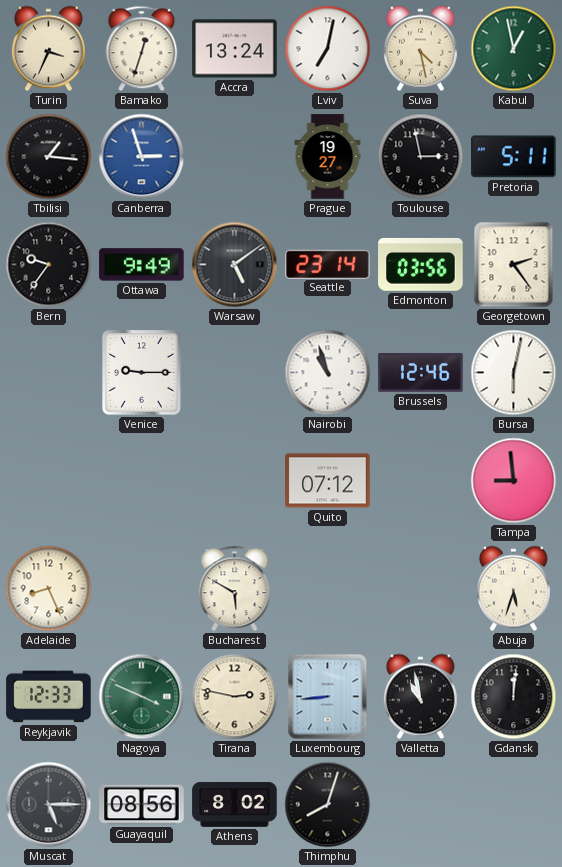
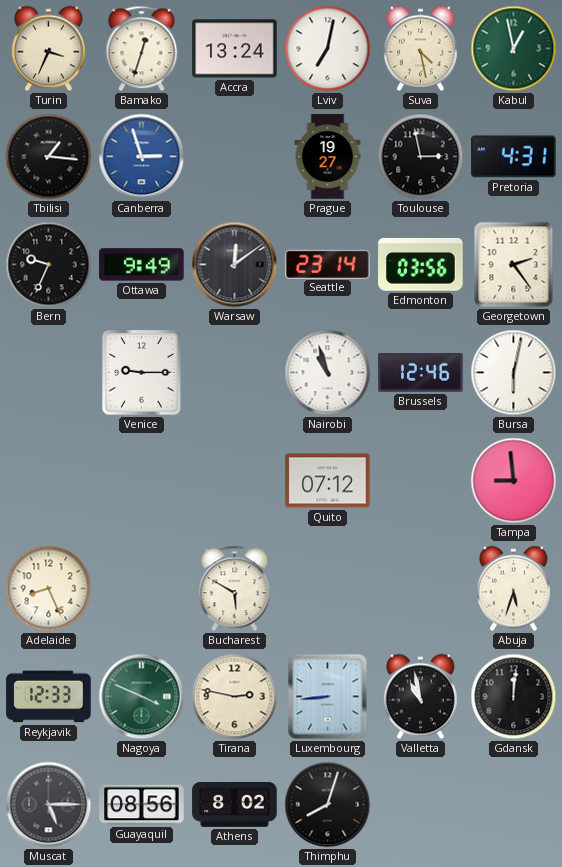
Pretoria: 5:11 -> 4:31
Bern: 9:36 -> 9:34
Warsaw: 5:09 -> 12:09
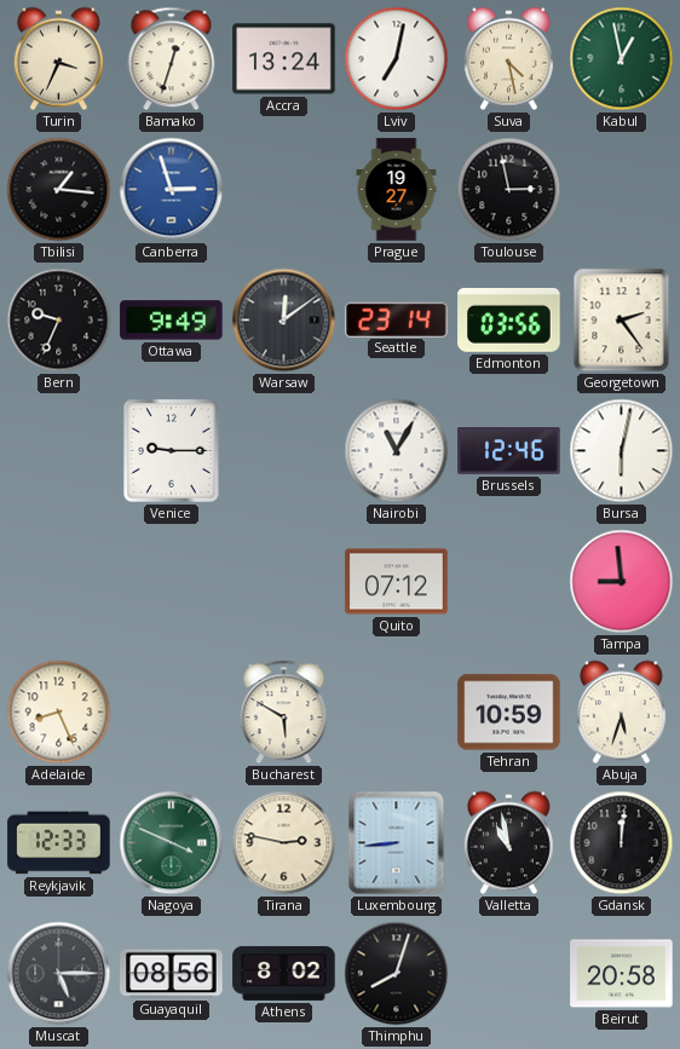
Pretoria: 4:31 -> none
Nairobi: 10:57 -> 11:05
Tehran: none -> 10:59
Beirut: none -> 20:58
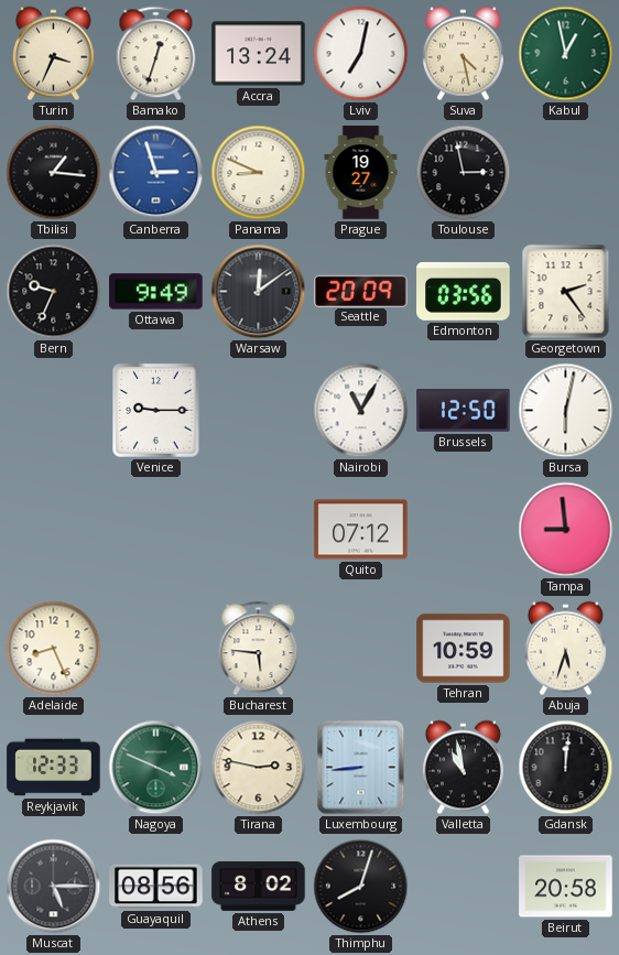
Panama: none -> 8:49
Seattle: 23:14 -> 20:09
Brussels: 12:46 -> 12:50
Bucharest: 5:50 -> 5:46
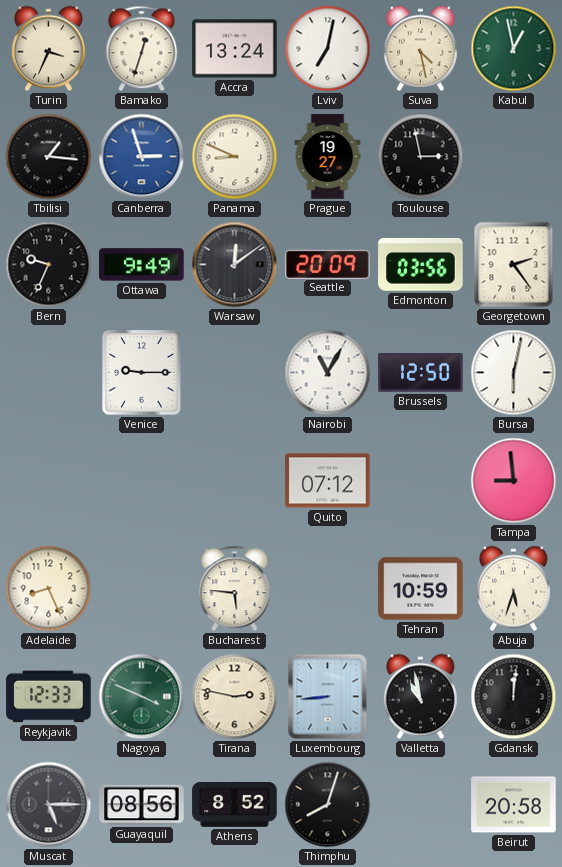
Athens: 8:02 -> 8:52
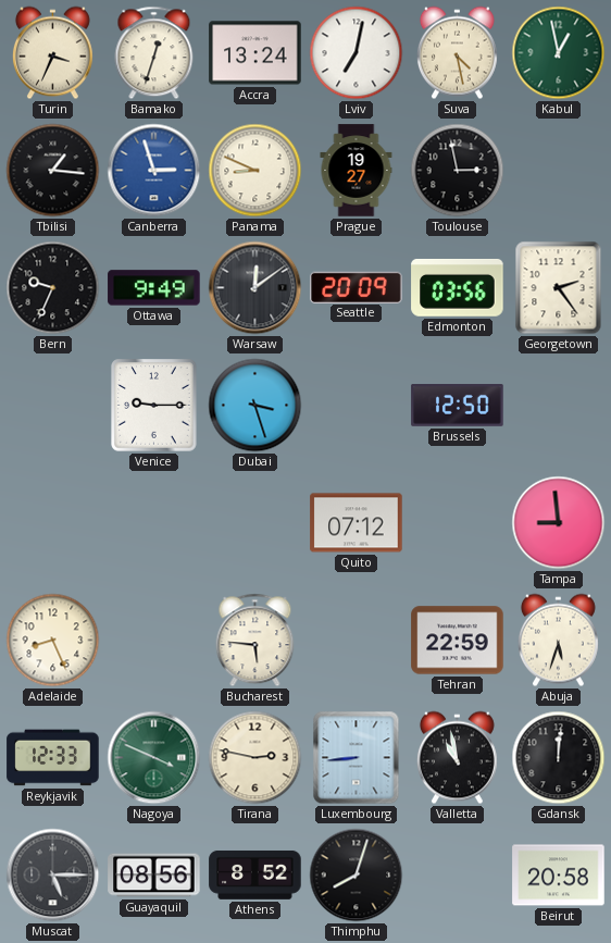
Dubai: none -> 3:27
Nairobi: 11:05 -> none
Bursa: 6:02 -> none
Tehran: 10:59 -> 22:59
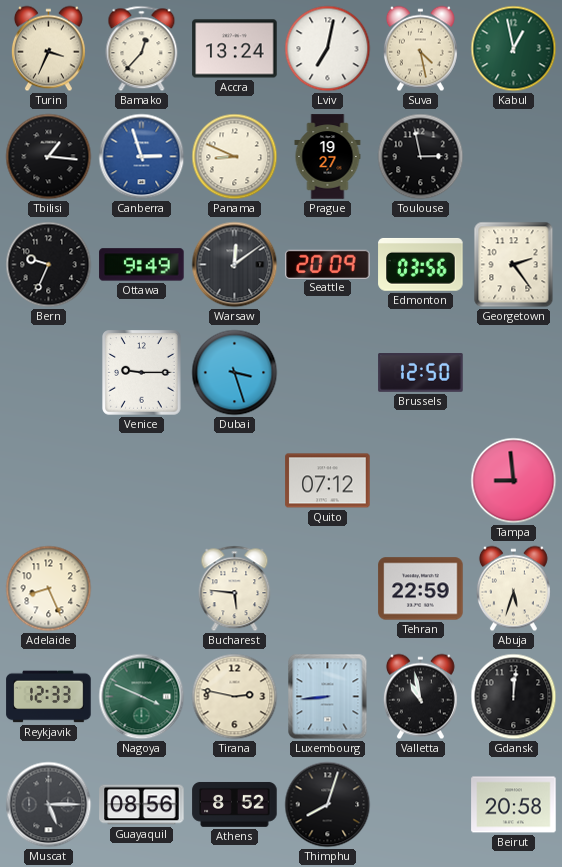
Bamako: 12:33 -> 12:37
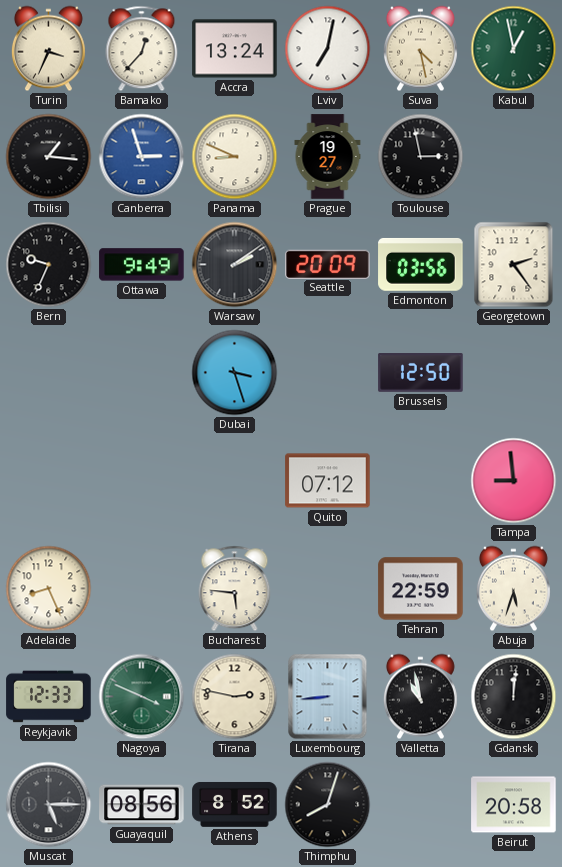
Warsaw: 12:09 -> 2:09
Venice: 9:15 -> none
